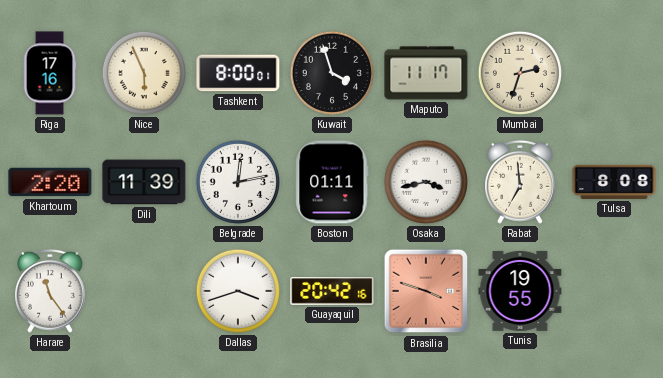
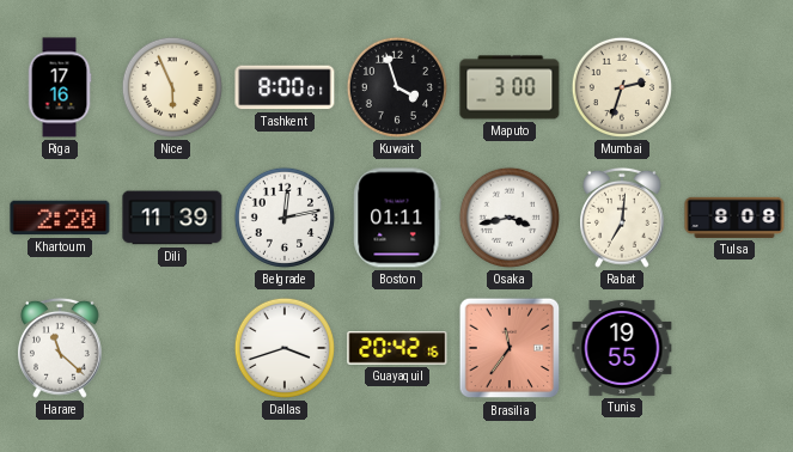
Maputo: 11:17 -> 3:00
Rabat: 6:59 -> 7:01
Harare: 11:24 -> 11:22
Brasilia: 3:48 -> 11:36
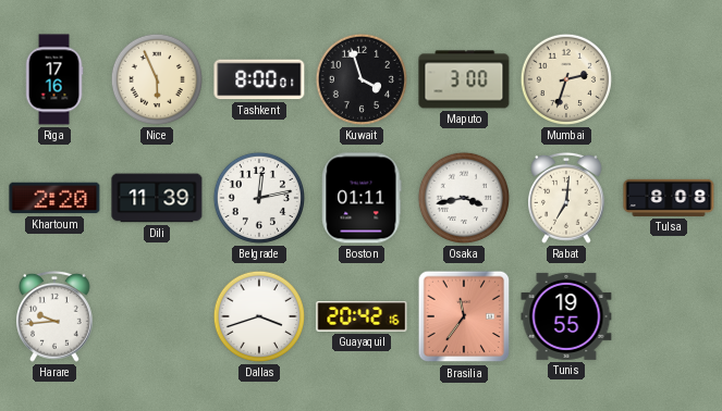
Harare: 11:22 -> 9:44
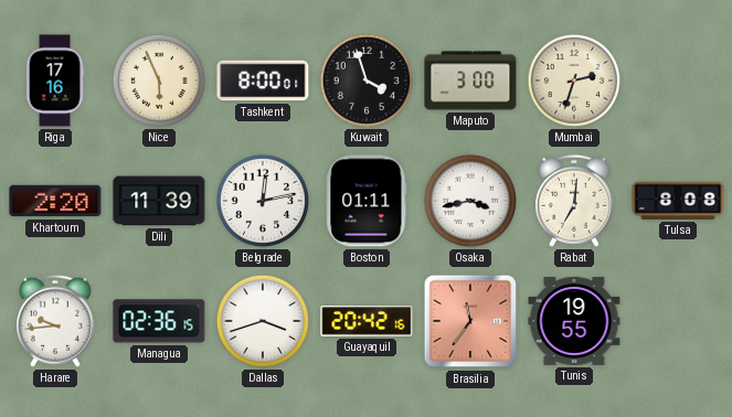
Managua: none -> 02:36
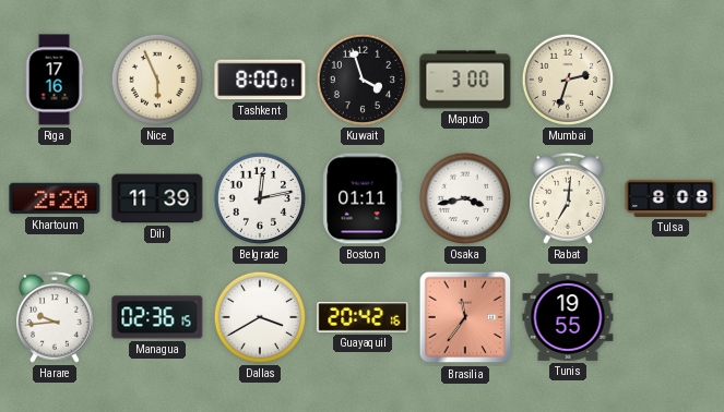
Dallas: 3:42 -> 3:40
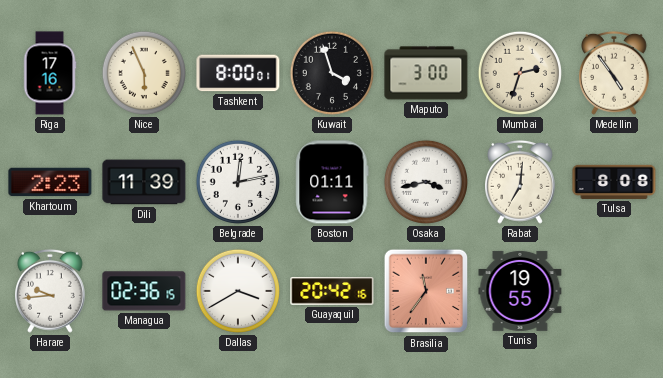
Medellin: none -> 4:54
Khartoum: 2:20 -> 2:23
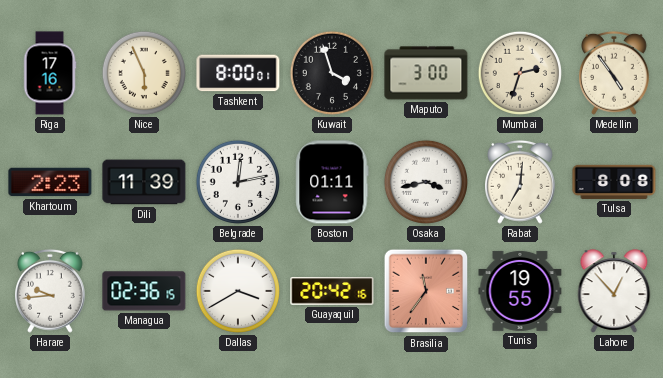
Lahore: none -> 12:53
